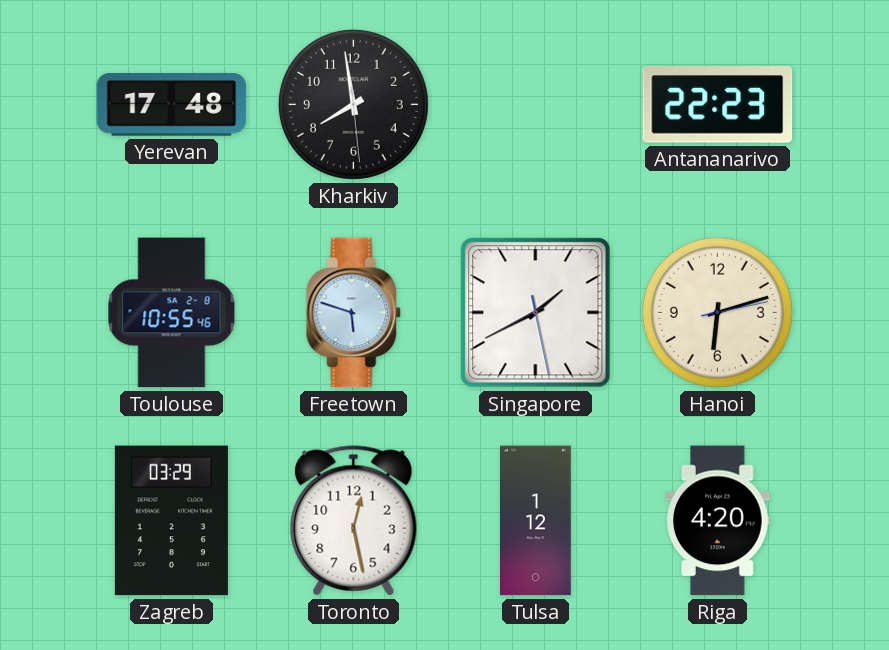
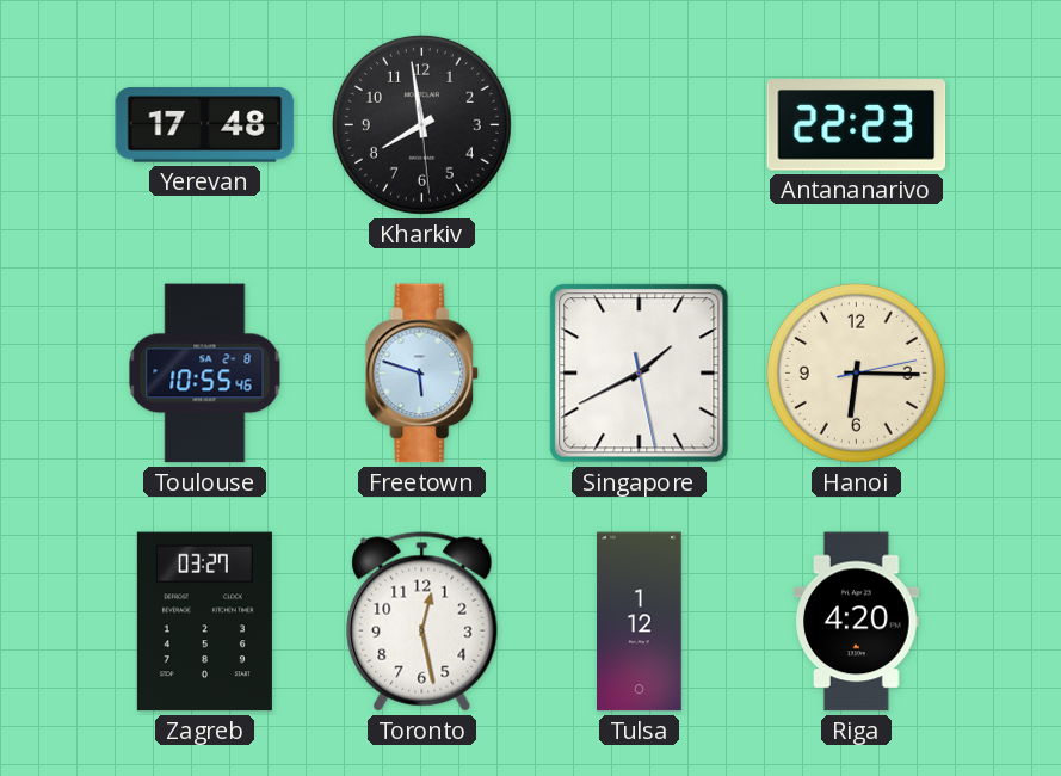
Hanoi: 6:12 -> 6:15
Zagreb: 03:29 -> 03:27
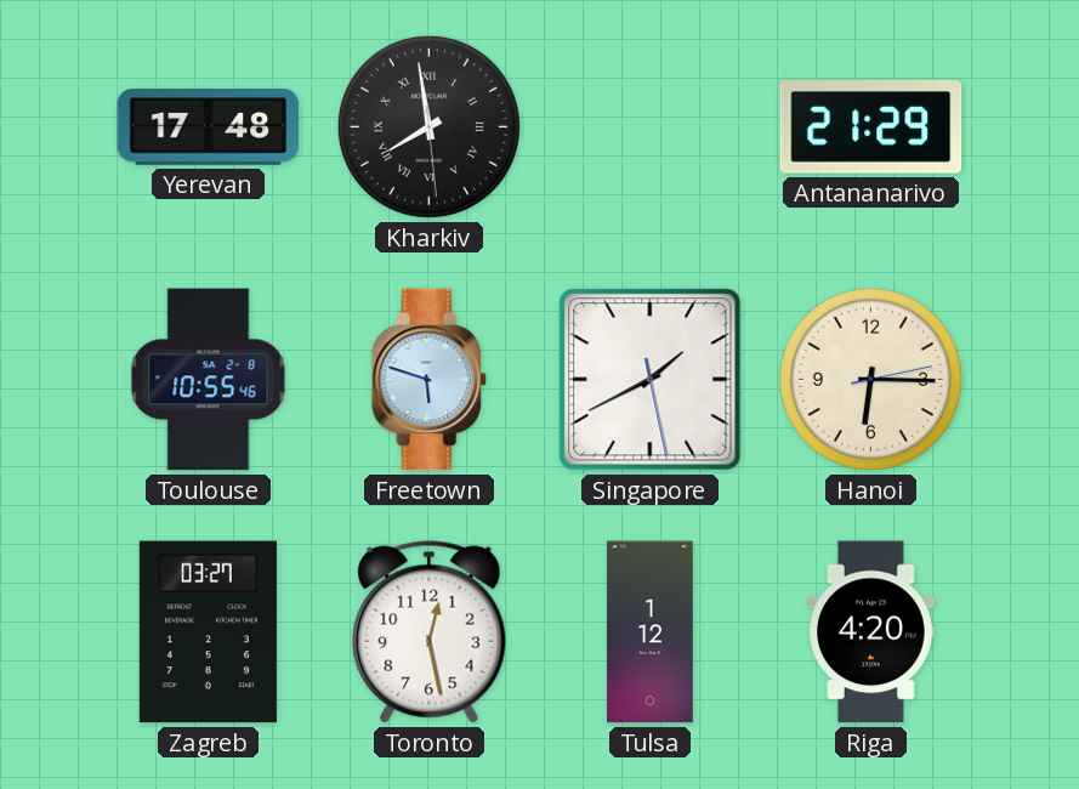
Kharkiv numerals: Arabic -> Roman
Antananarivo: 22:23 -> 21:29
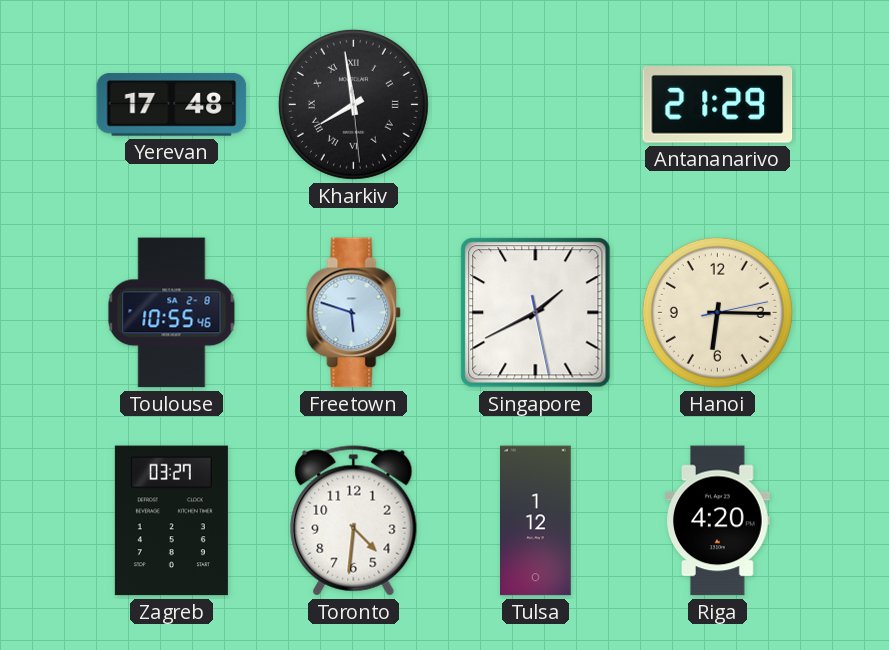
Toronto: 12:28 -> 4:31
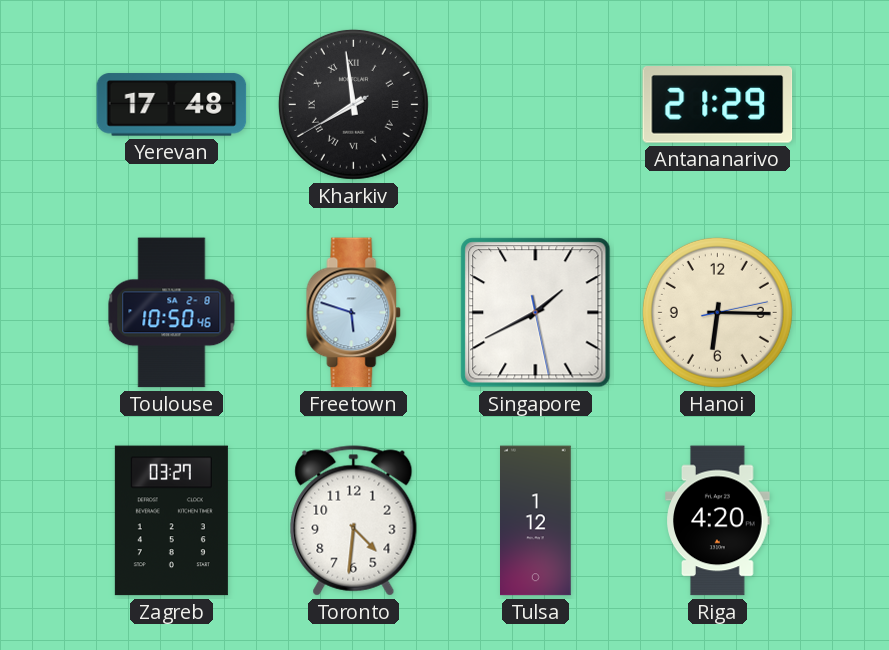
Kharkiv: 7:58:29 -> 7:58:40
Toulouse: 10:55 -> 10:50
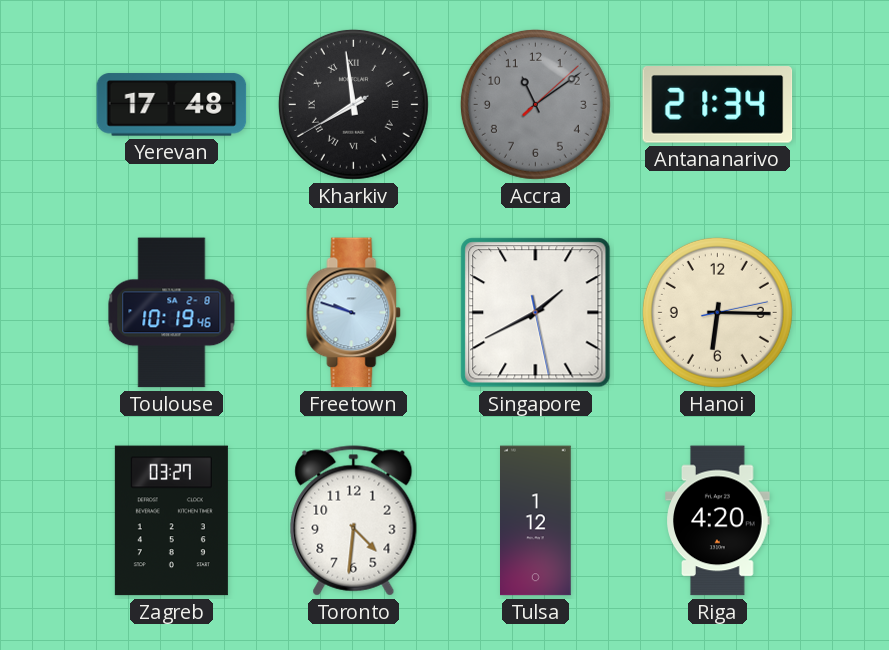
Accra: none -> 11:09
Antananarivo: 21:29 -> 21:34
Toulouse: 10:50 -> 10:19
Freetown: 5:48 -> 9:48
